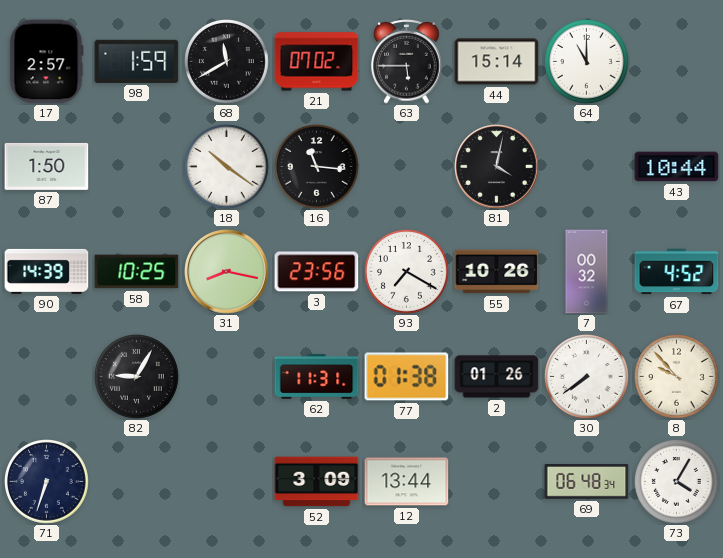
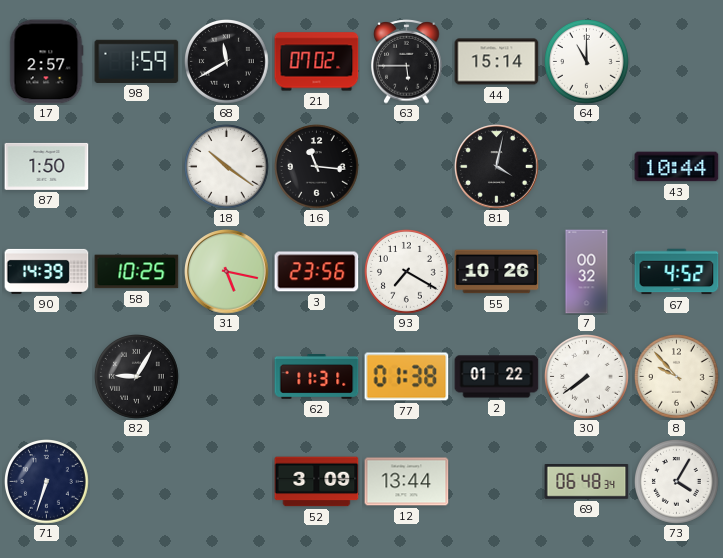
31: 8:17 -> 5:17
2: 01:26 -> 01:22
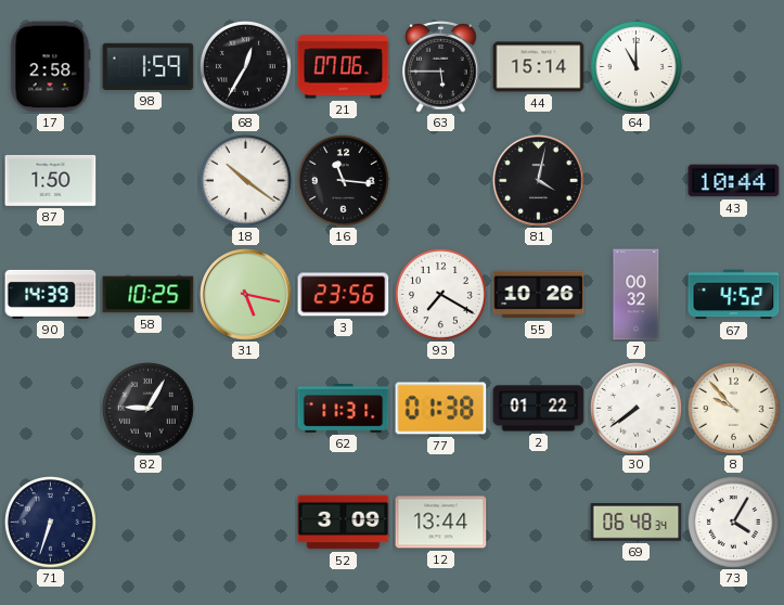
17: 2:57 -> 2:58
68: 11:40 -> 12:35
21: 07:02 -> 07:06
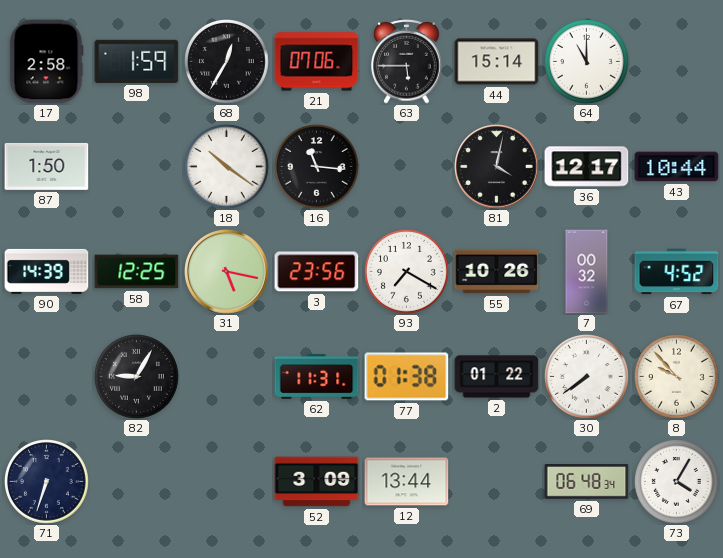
36: none -> 12:17
58: 10:25 -> 12:25
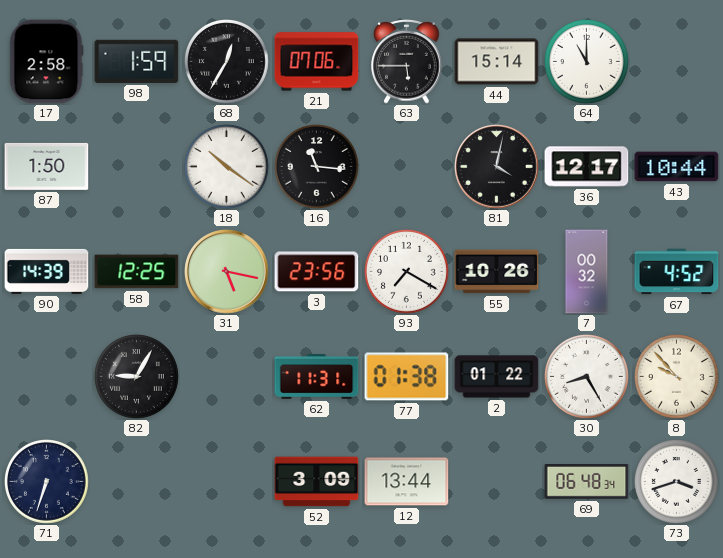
30: 7:39 -> 8:25
73: 4:05 -> 3:42
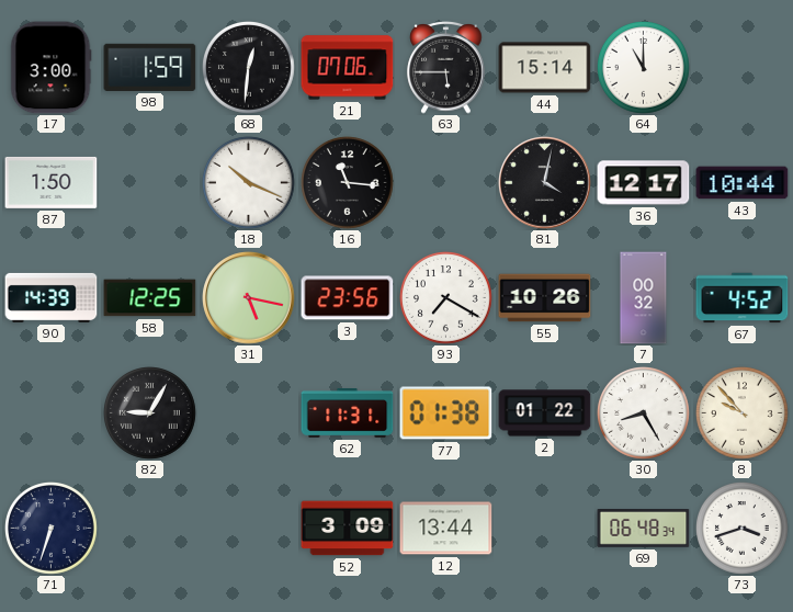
17: 2:58 -> 3:00
68: 12:35 -> 12:31
18: 10:21 -> 10:19
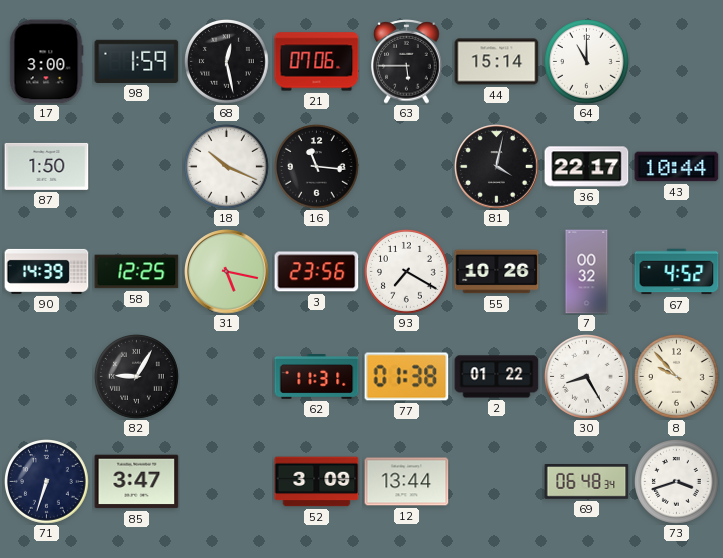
68: 12:31 -> 12:28
36: 12:17 -> 22:17
85: none -> 3:47
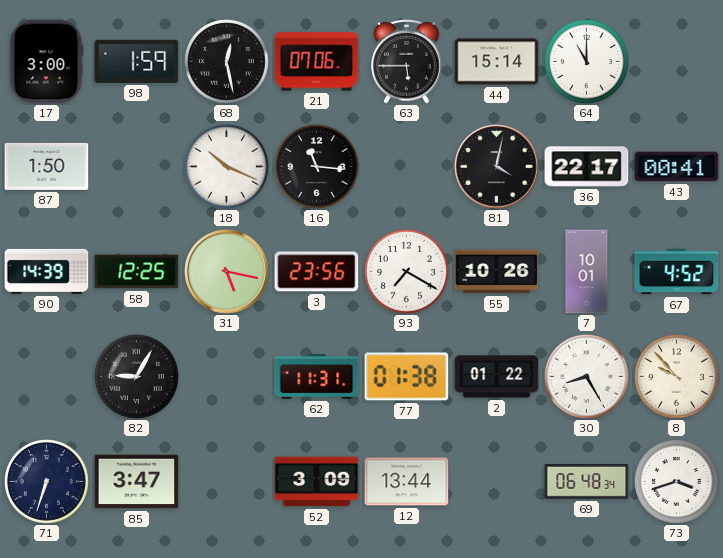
43: 10:44 -> 00:41
7: 00:32 -> 10:01
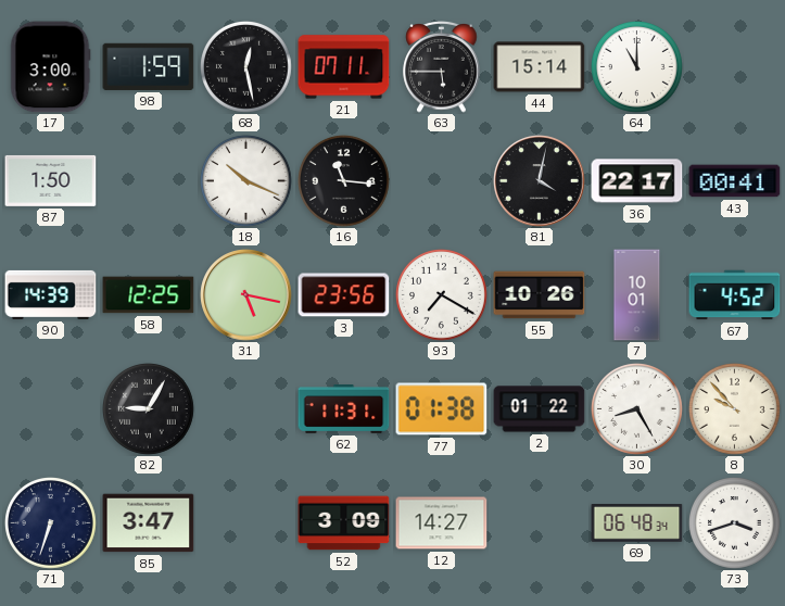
21: 07:06 -> 07:11
12: 13:44 -> 14:27
